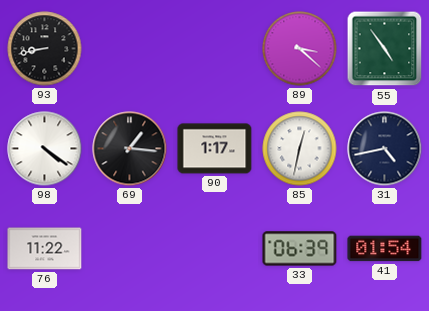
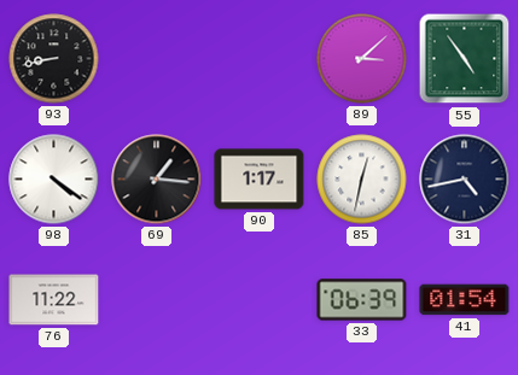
89: 3:22 -> 3:08
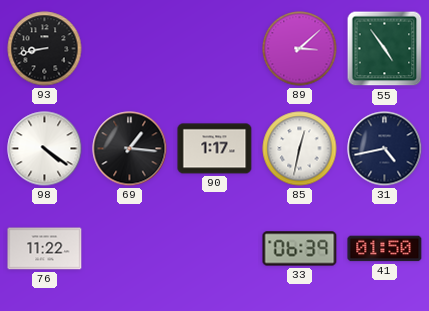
41: 01:54 -> 01:50
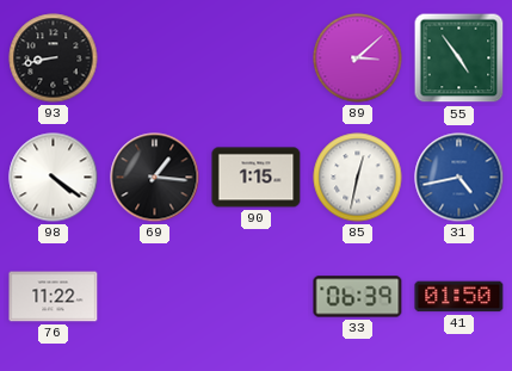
90: 1:17 -> 1:15
31 dial: navy -> blue
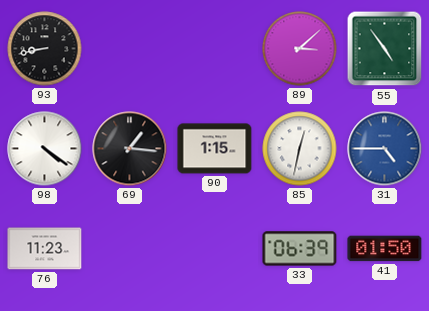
31: 4:43 -> 4:45
76: 11:22 -> 11:23
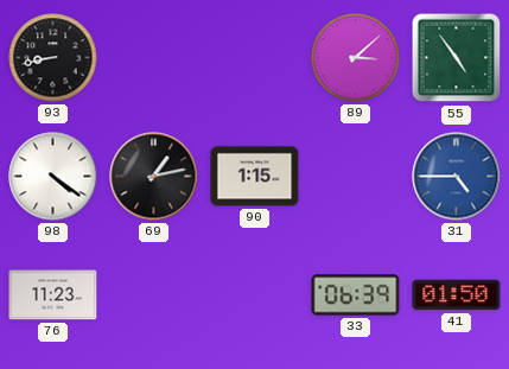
69: 1:16 -> 1:13
85: 12:32 -> none
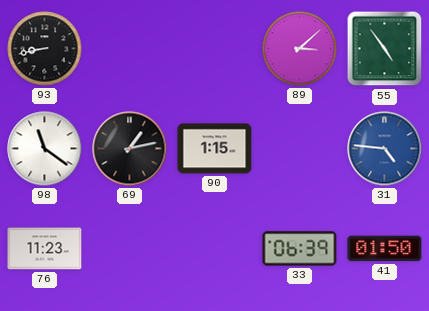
98: 4:21 -> 11:21
31: 4:45 -> 4:46
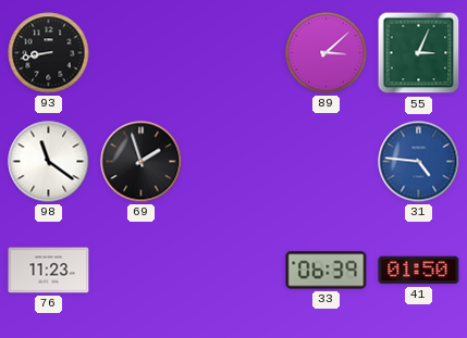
55: 4:54 -> 3:04
69: 1:13 -> 1:57
90: 1:15 -> none
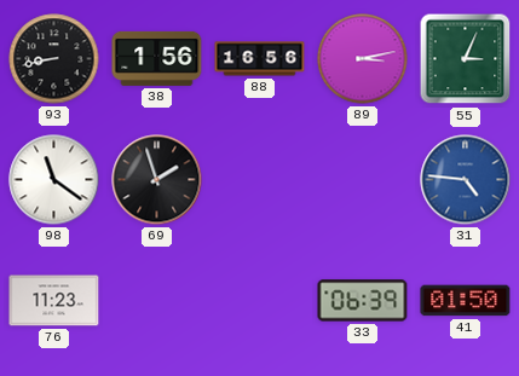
38: none -> 1:56
88: none -> 16:56
89: 3:08 -> 3:13
